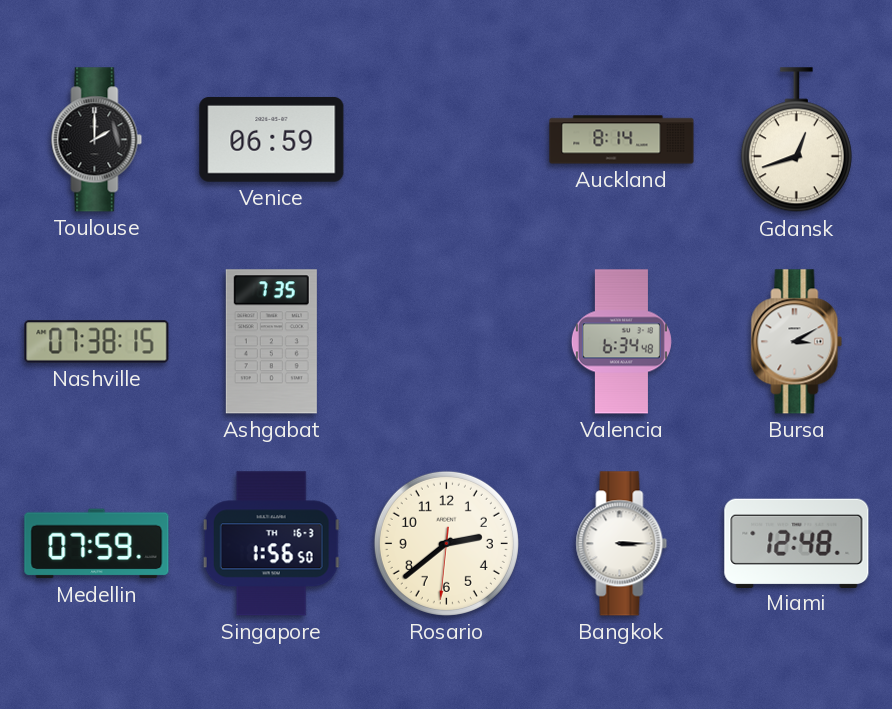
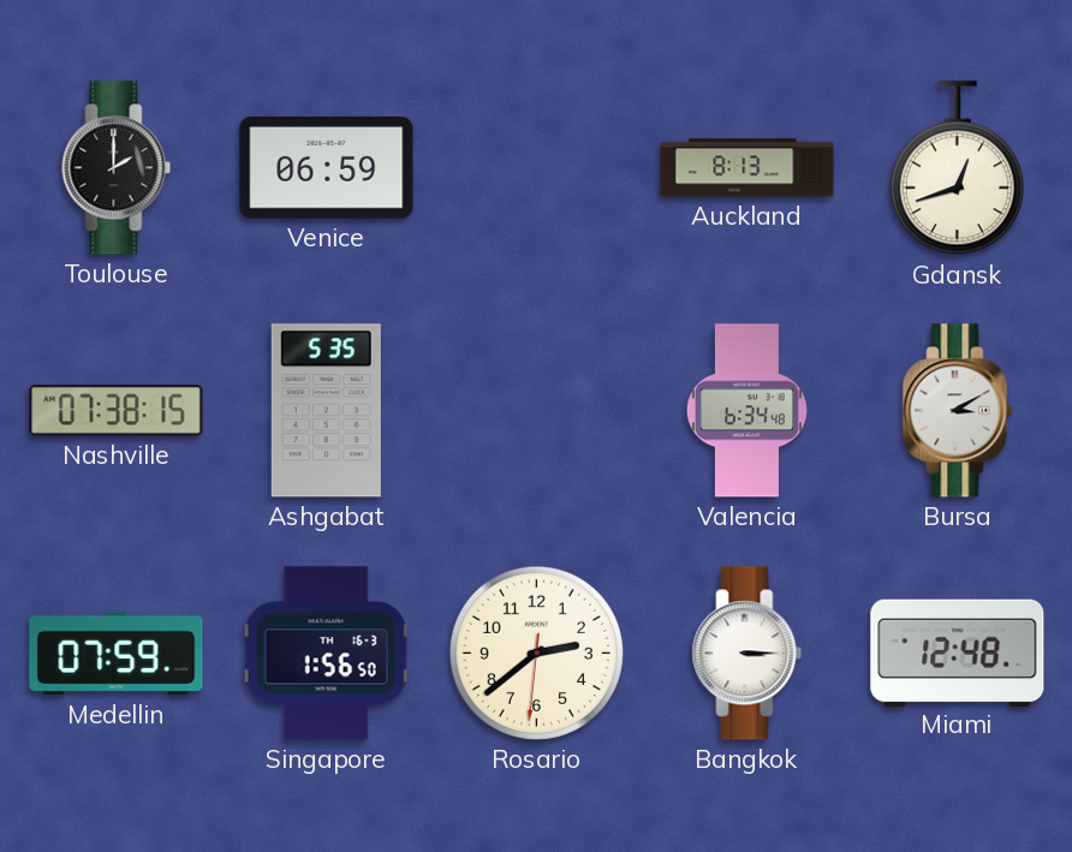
Auckland: 8:14 -> 8:13
Ashgabat: 7:35 -> 5:35
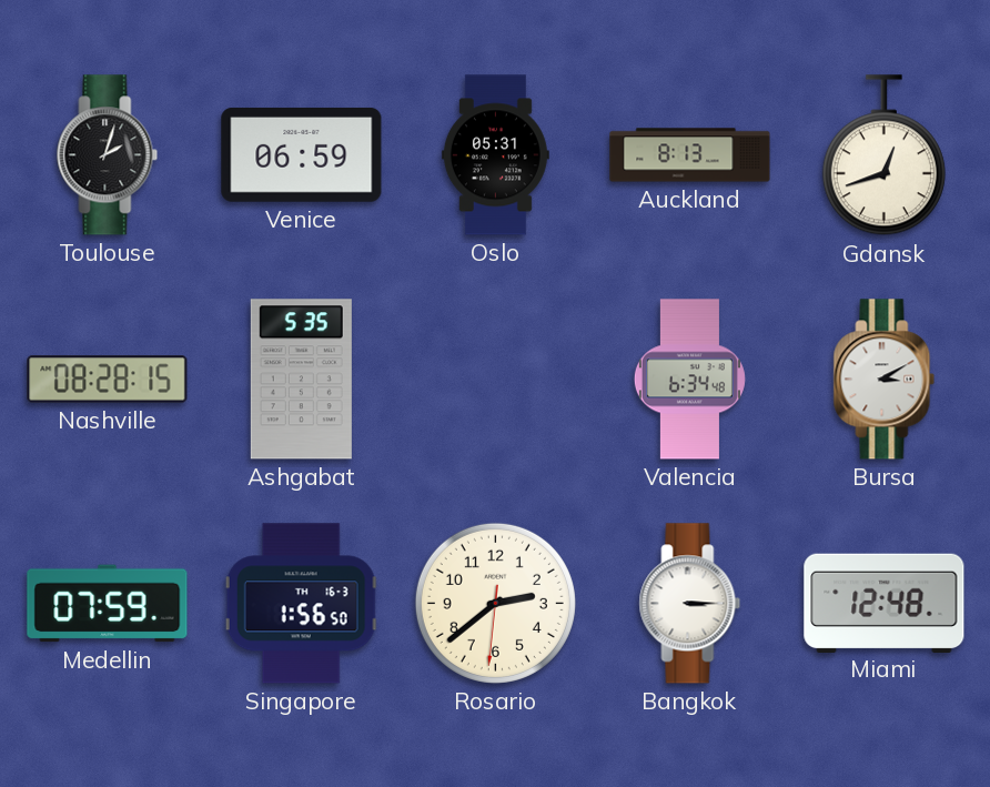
Toulouse: 2:00 -> 2:03
Oslo: none -> 05:31
Nashville: 07:38 -> 08:28
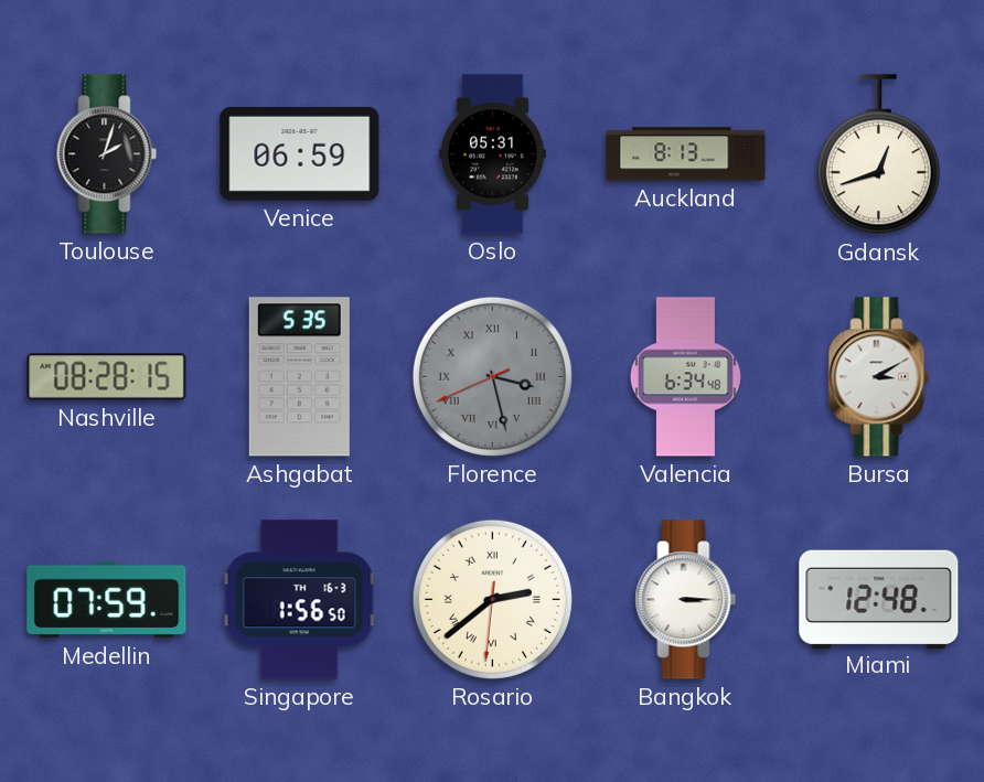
Florence: none -> 3:27
Rosario numerals: Arabic -> Roman
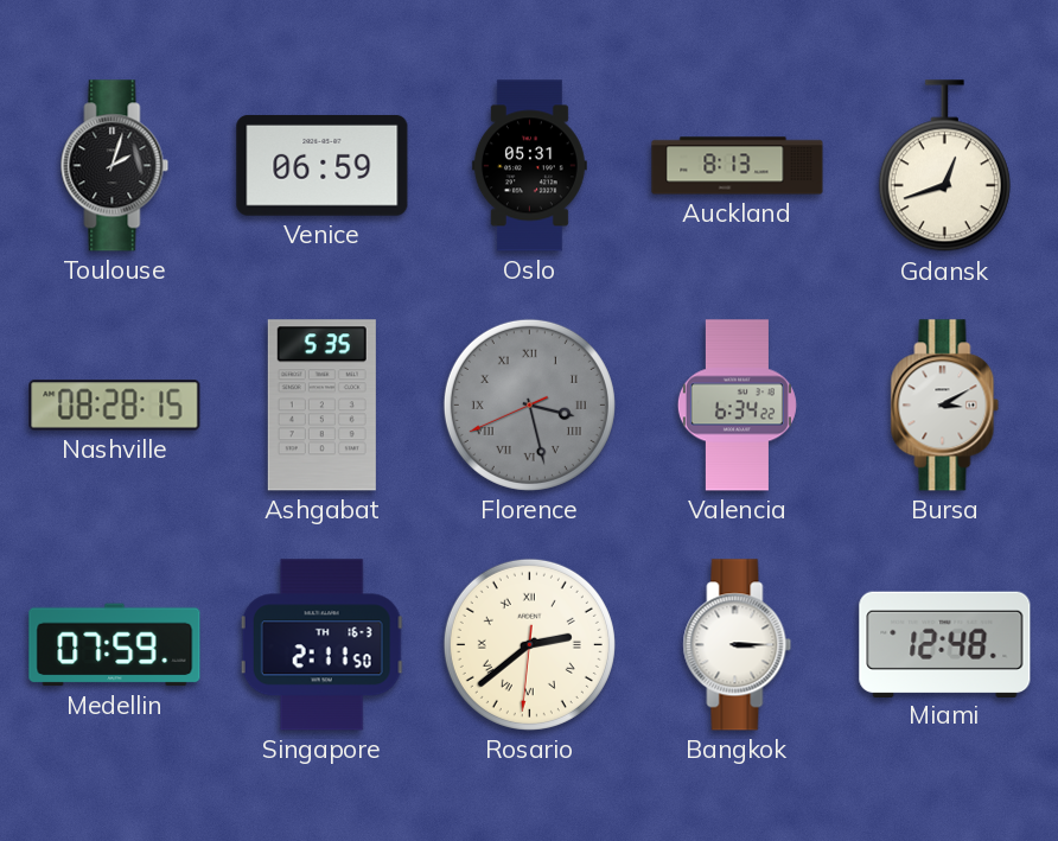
Valencia: 6:34:48 -> 6:34:22
Singapore: 1:56 -> 2:11
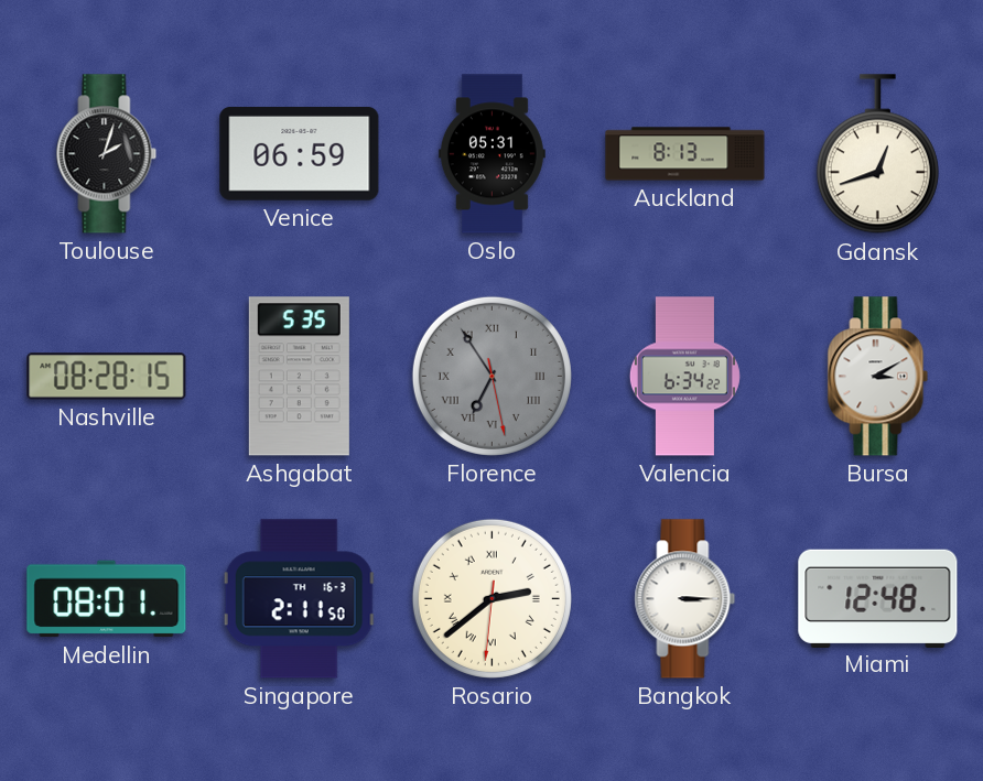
Florence: 3:27 -> 6:54
Medellin: 07:59 -> 08:01
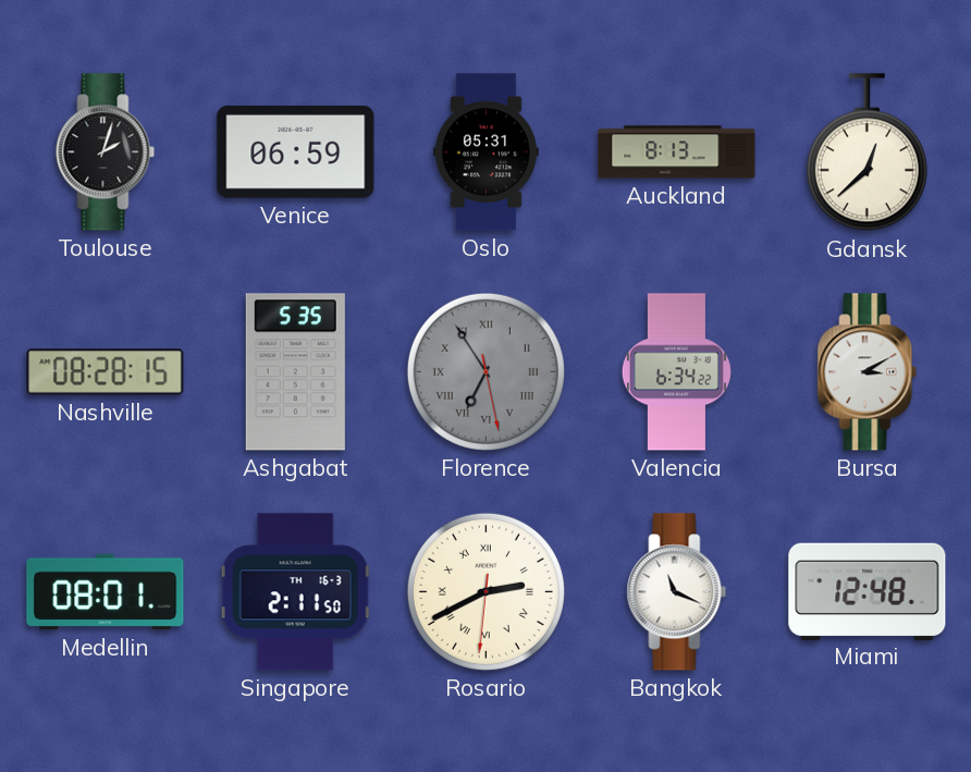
Gdansk: 12:42 -> 12:38
Rosario: 2:38 -> 2:40
Bangkok: 3:15 -> 11:19
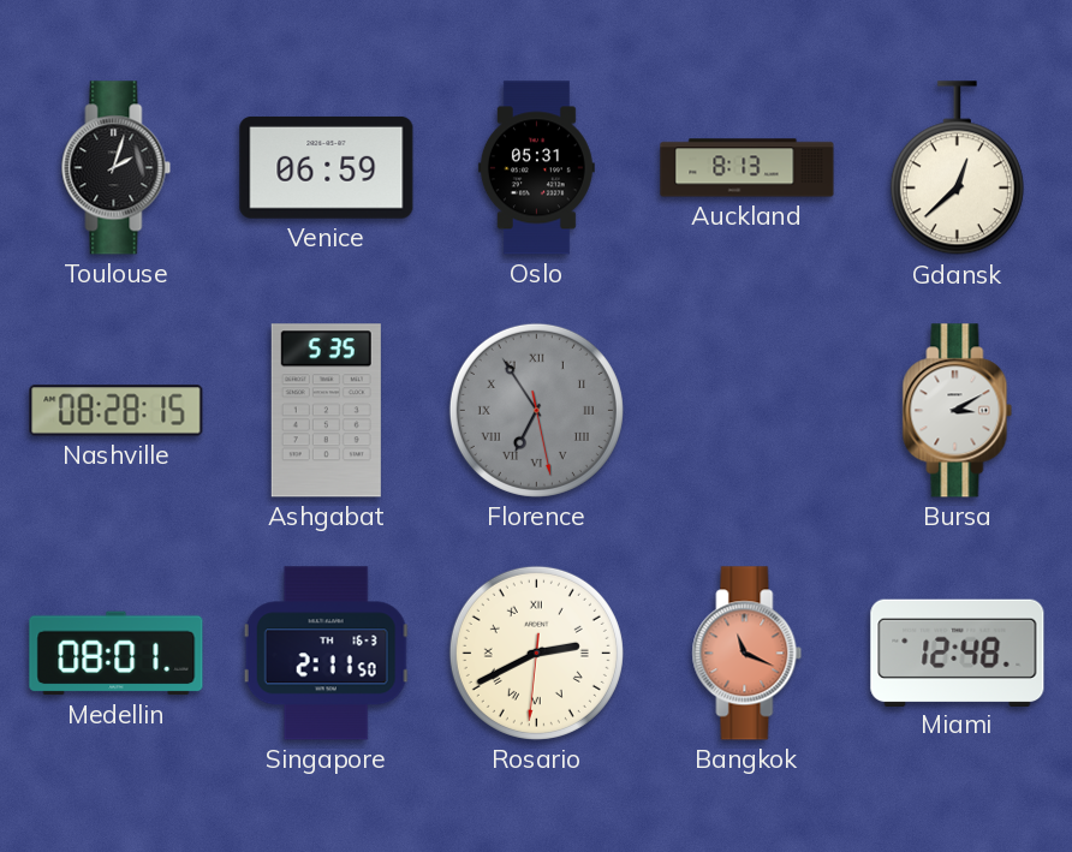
Valencia: 6:34 -> none
Bangkok dial: white -> salmon
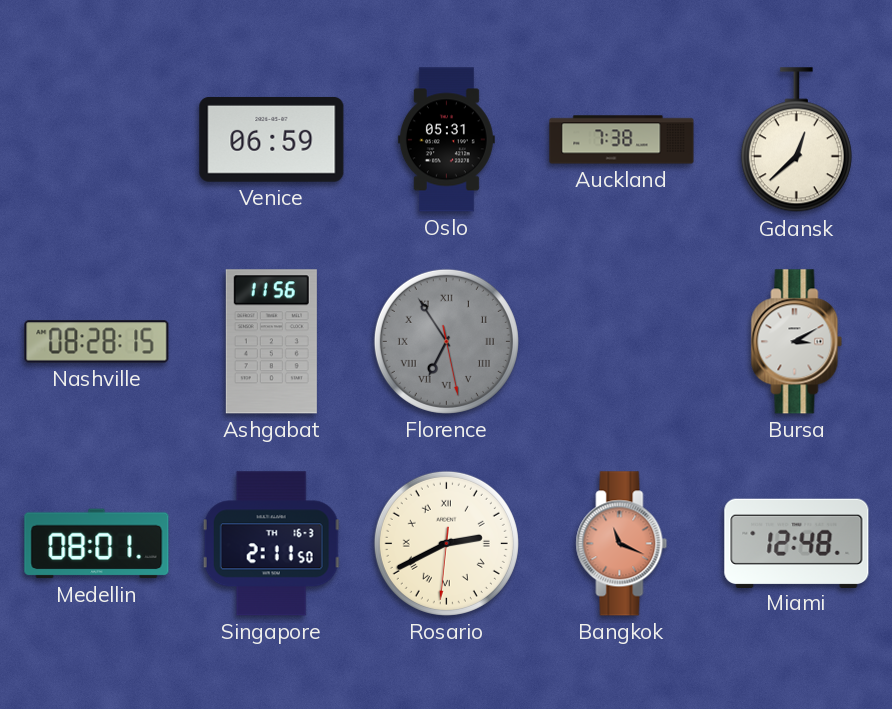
Toulouse: 2:03 -> none
Auckland: 8:13 -> 7:38
Ashgabat: 5:35 -> 11:56
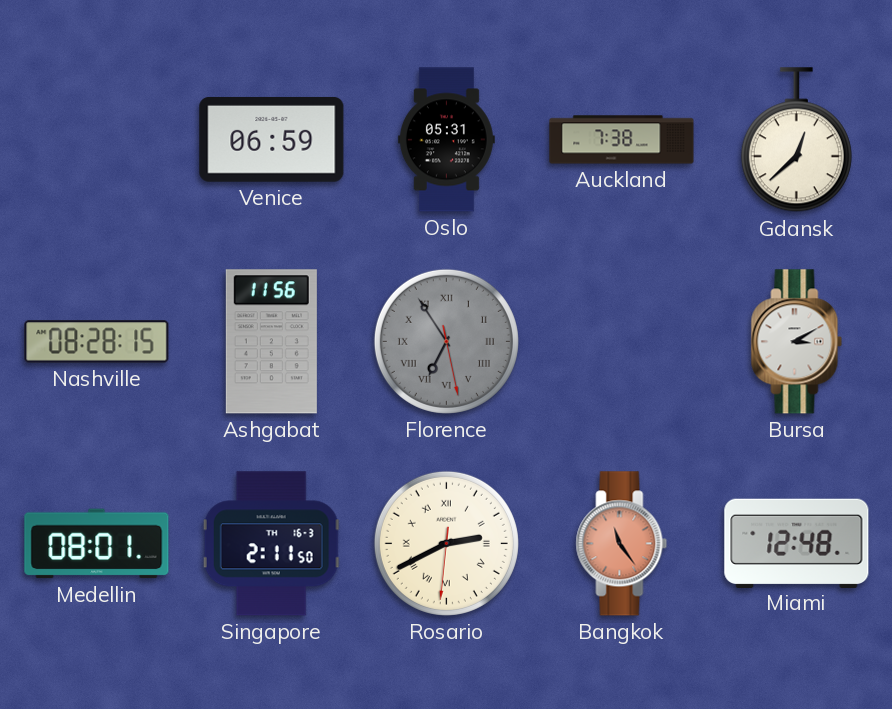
Bangkok: 11:19 -> 11:24
